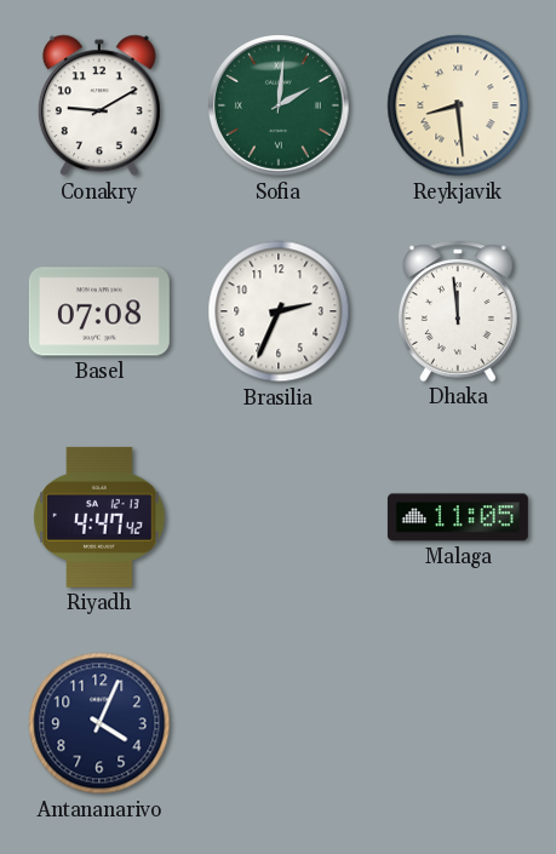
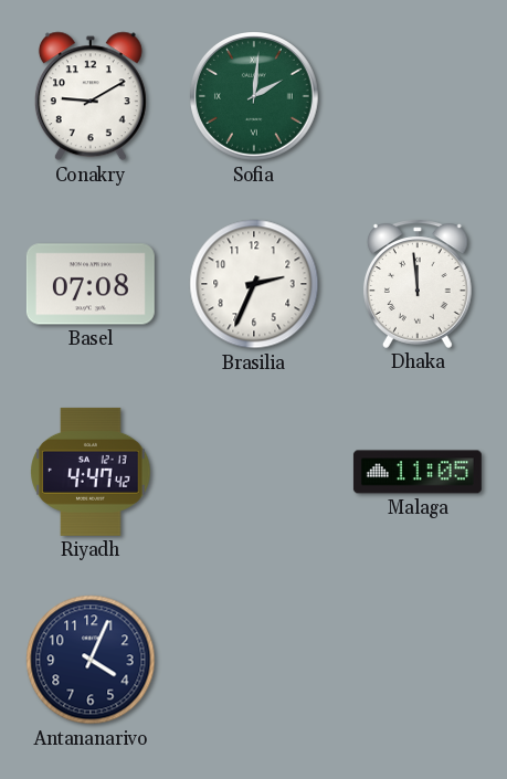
Reykjavik: 8:29 -> none
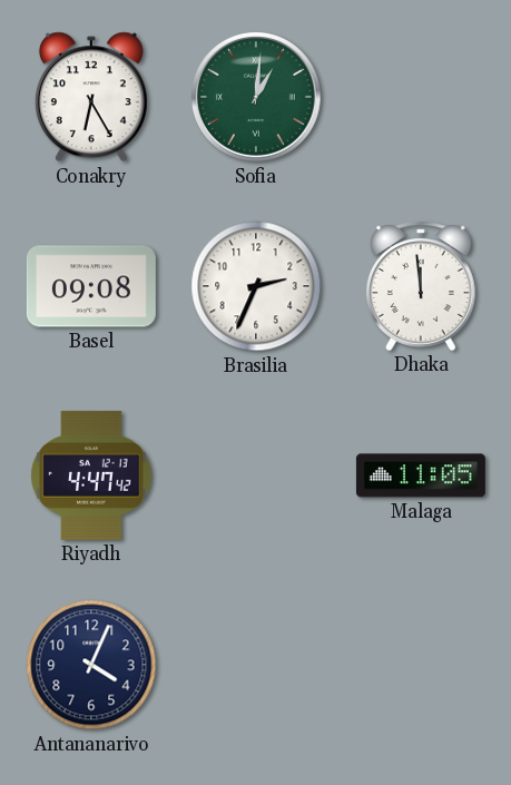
Conakry: 9:10 -> 6:25
Sofia: 2:01 -> 1:01
Basel: 07:08 -> 09:08
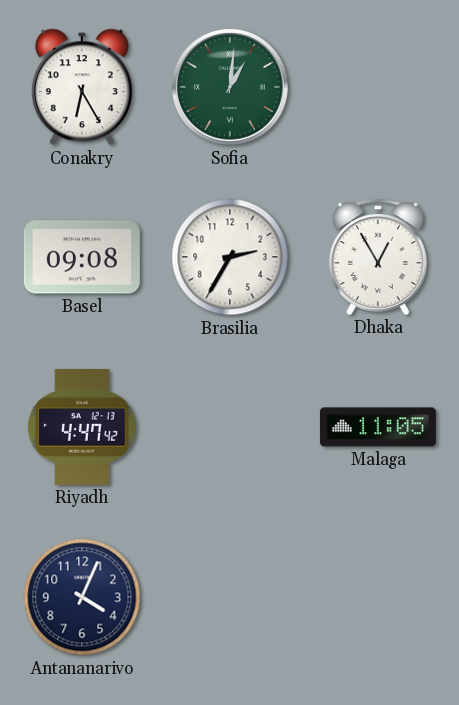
Brasilia: 2:34 -> 2:35
Dhaka: 11:59 -> 12:55
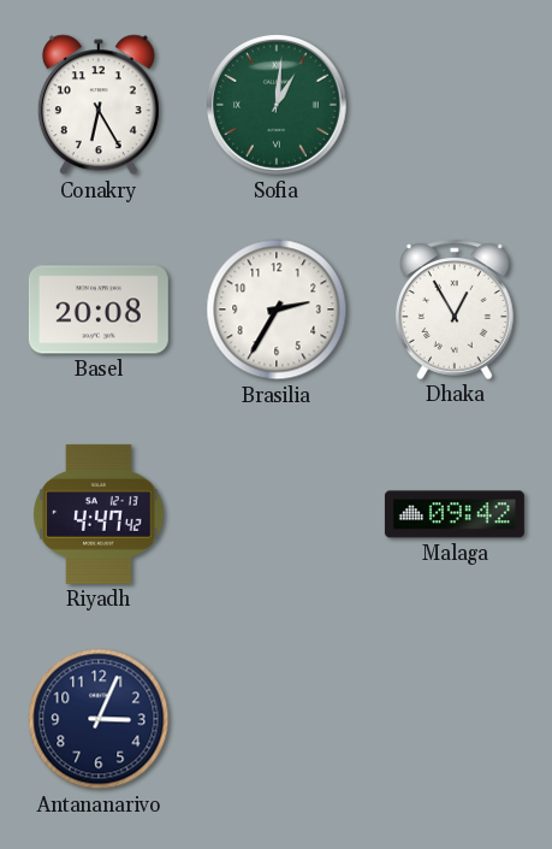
Basel: 09:08 -> 20:08
Malaga: 11:05 -> 09:42
Antananarivo: 4:04 -> 3:04
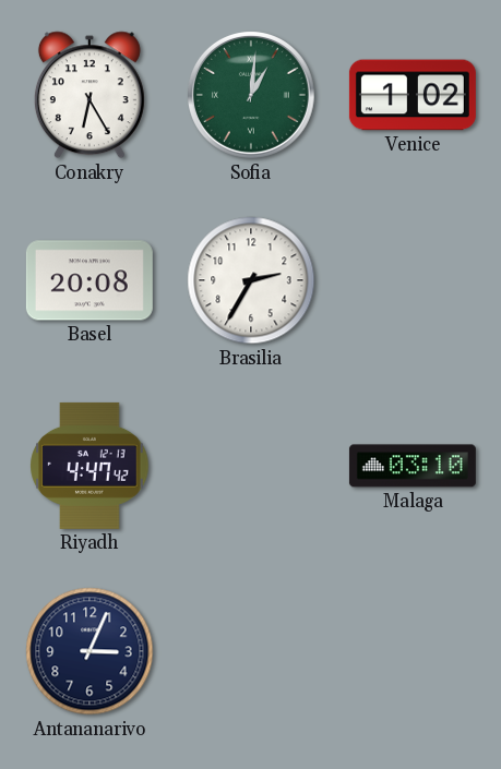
Venice: none -> 1:02
Dhaka: 12:55 -> none
Malaga: 09:42 -> 03:10
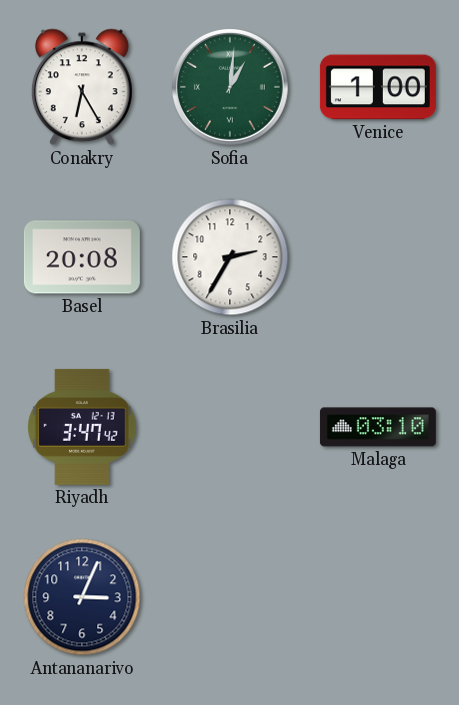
Venice: 1:02 -> 1:00
Riyadh: 4:47 -> 3:47
